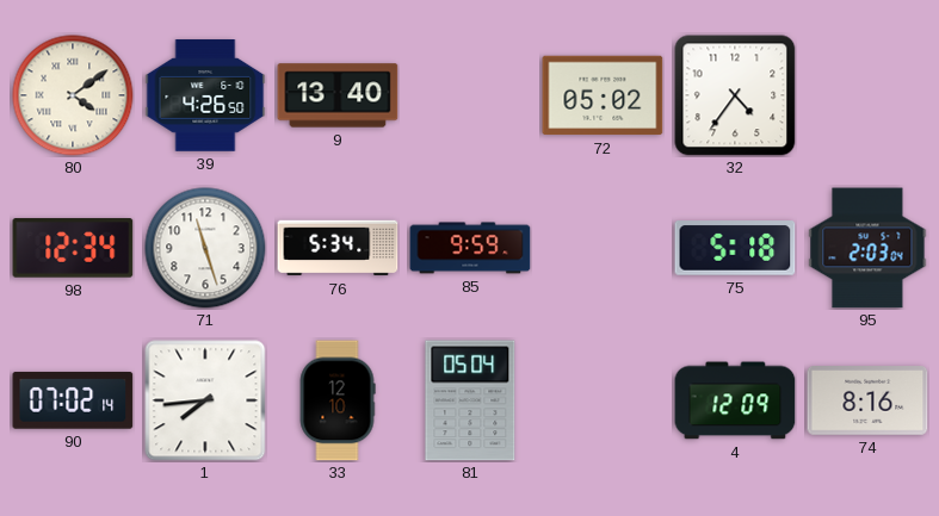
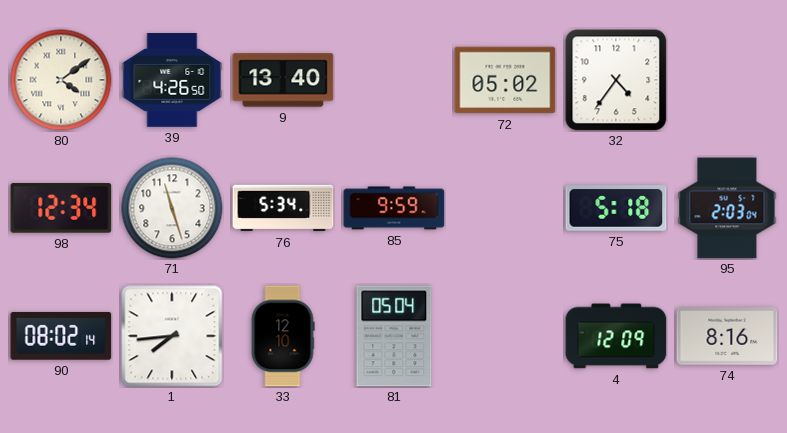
90: 07:02 -> 08:02
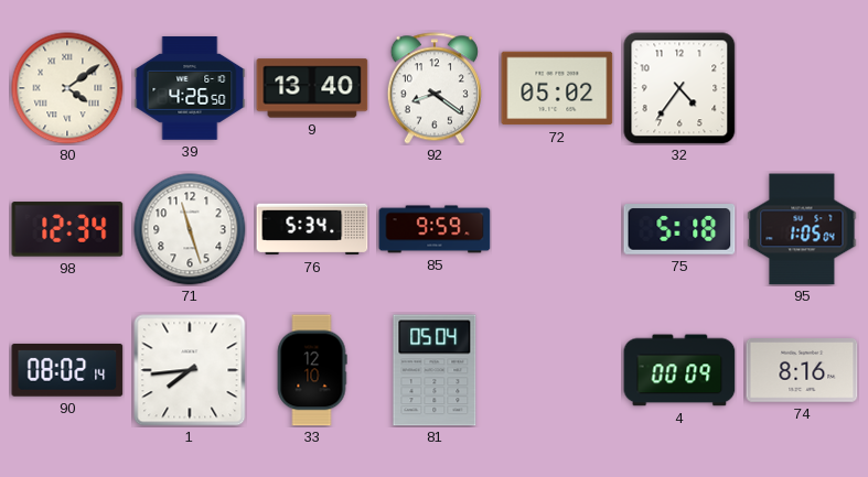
92: none -> 8:21
95: 2:03 -> 1:05
4: 12:09 -> 00:09
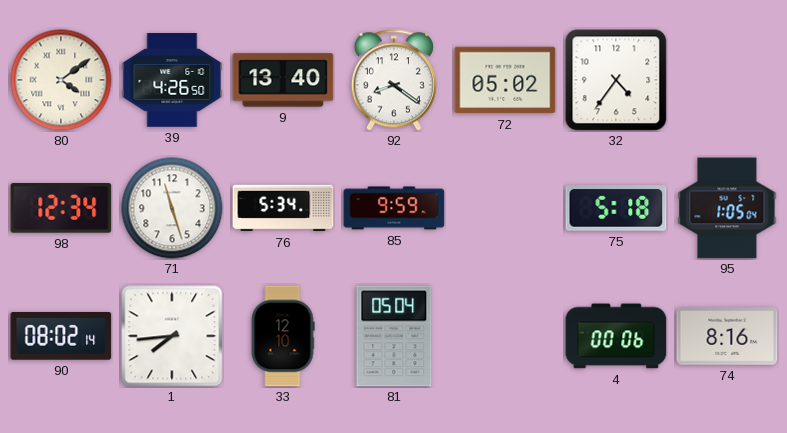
4: 00:09 -> 00:06
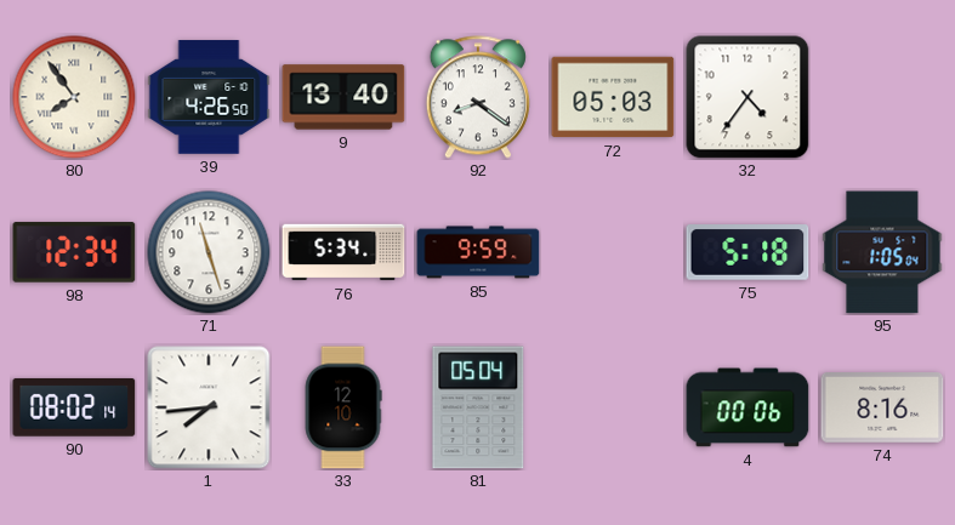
80: 4:09 -> 7:54
72: 05:02 -> 05:03
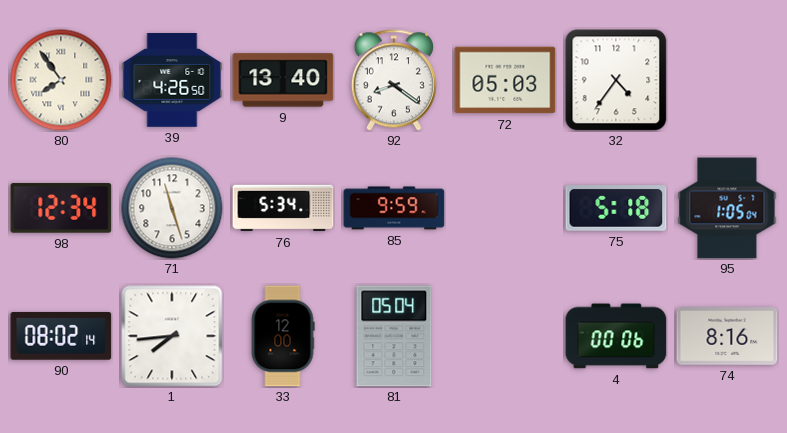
33: 12:10 -> 12:00
